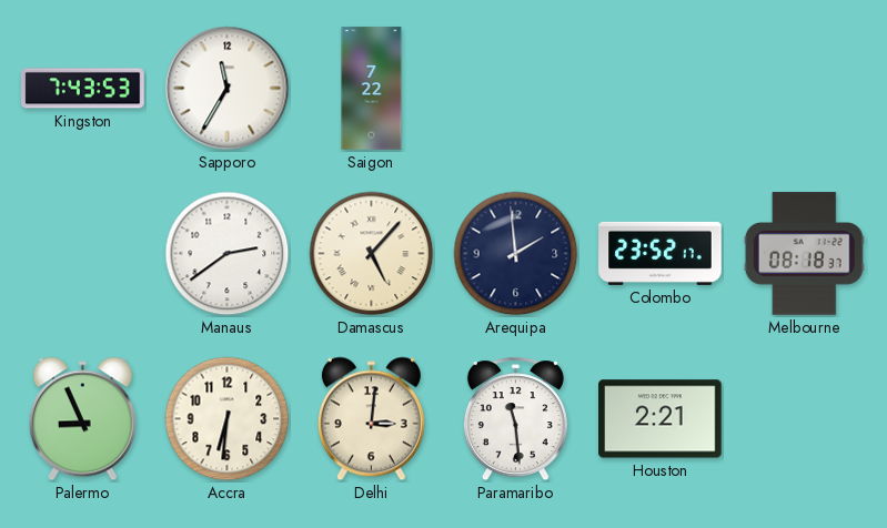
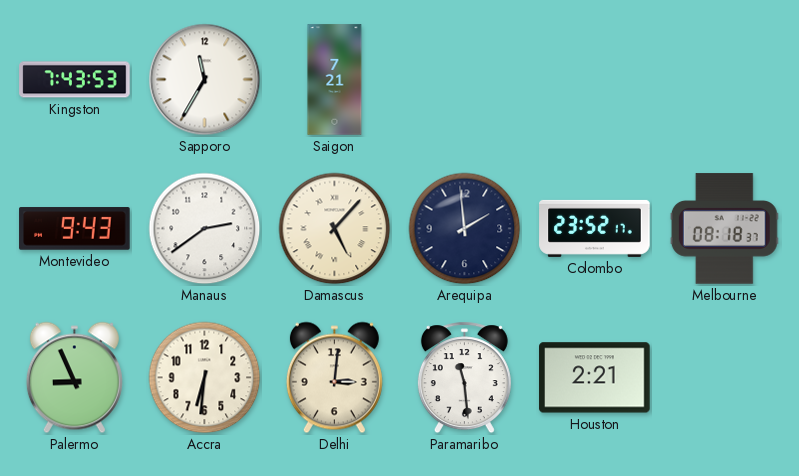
Saigon: 7:22 -> 7:21
Montevideo: none -> 9:43
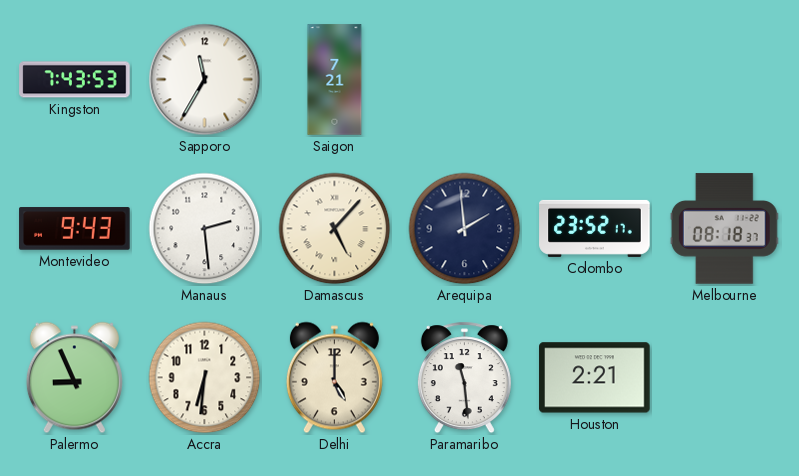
Manaus: 2:39 -> 2:29
Delhi: 3:01 -> 5:00
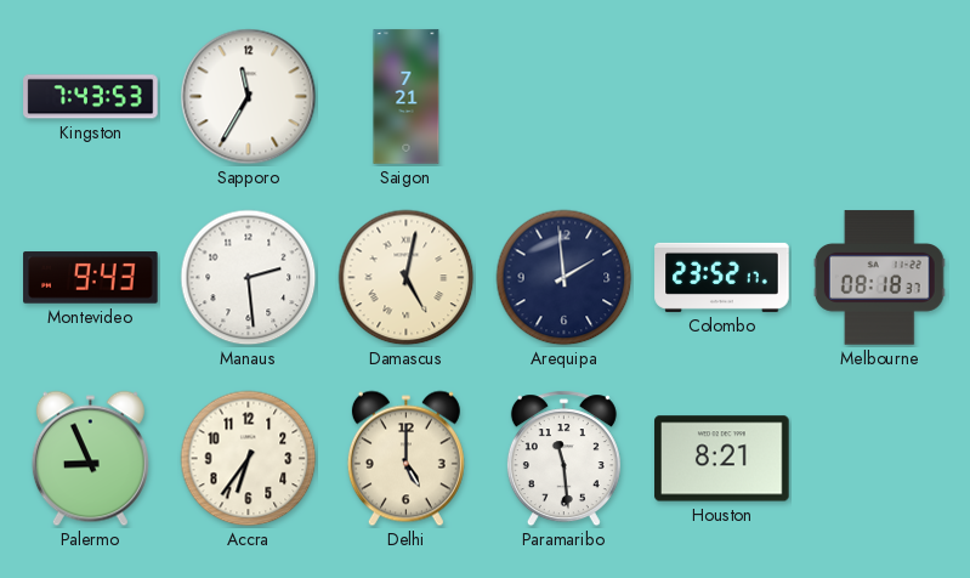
Damascus: 5:07 -> 5:02
Accra: 6:31 -> 6:36
Houston: 2:21 -> 8:21
